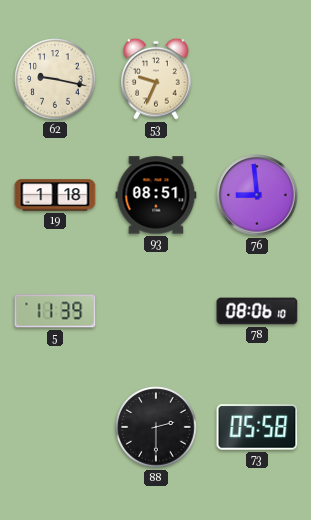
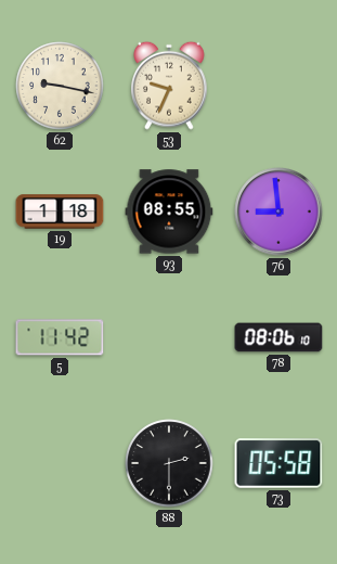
93: 08:51 -> 08:55
5: 11:39 -> 11:42
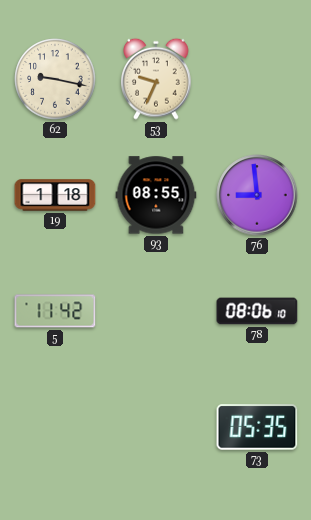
88: 2:30 -> none
73: 05:58 -> 05:35
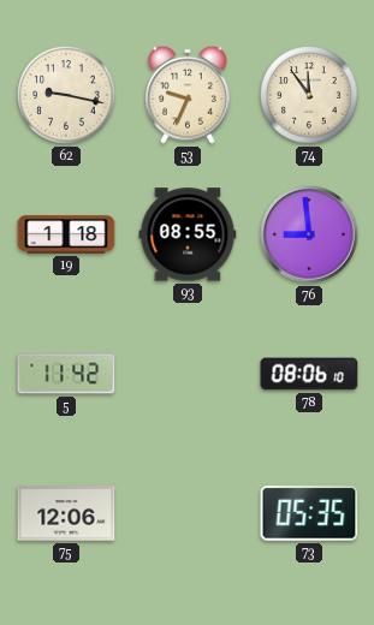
74: none -> 11:54
75: none -> 12:06
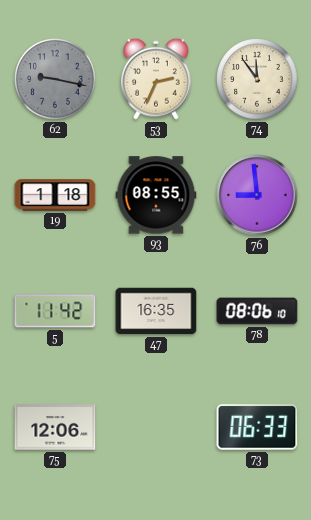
62 dial: cream -> grey
53: 9:34 -> 2:34
47: none -> 16:35
73: 05:35 -> 06:33
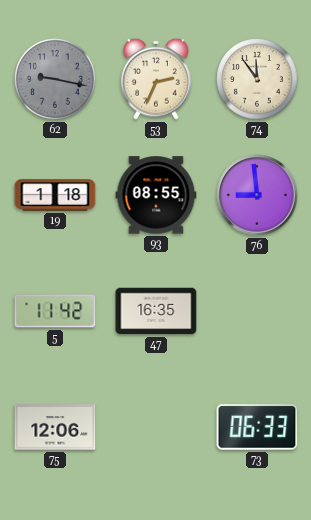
78: 08:06 -> none
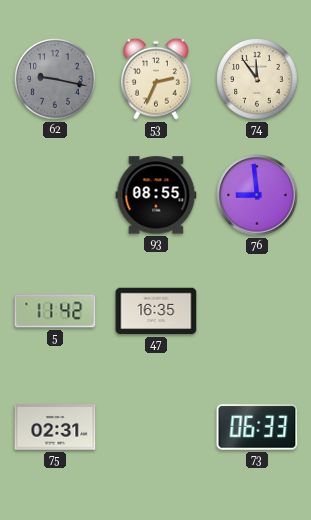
19: 1:18 -> none
75: 12:06 -> 02:31
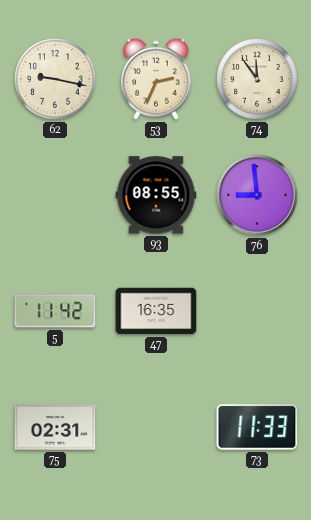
62 dial: grey -> cream
73: 06:33 -> 11:33
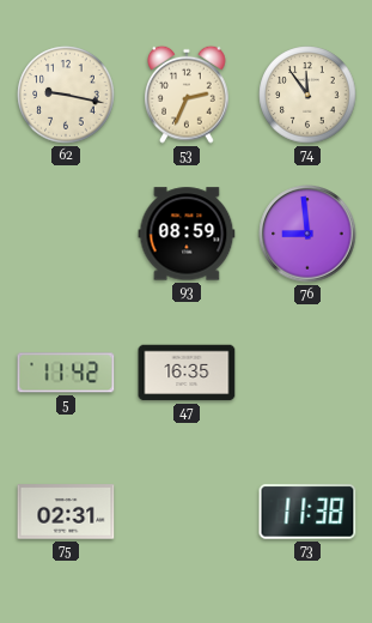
93: 08:55 -> 08:59
73: 11:33 -> 11:38
